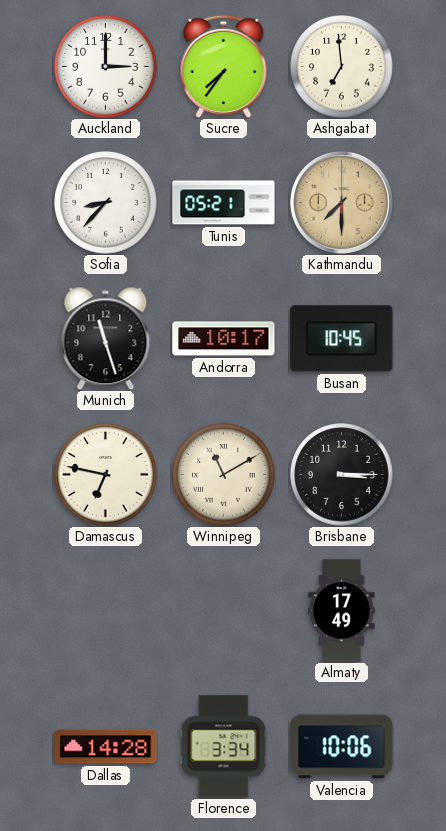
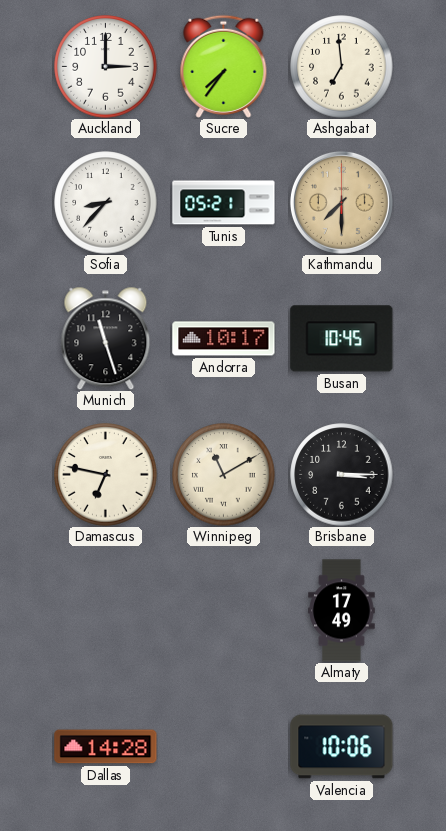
Florence: 3:34 -> none
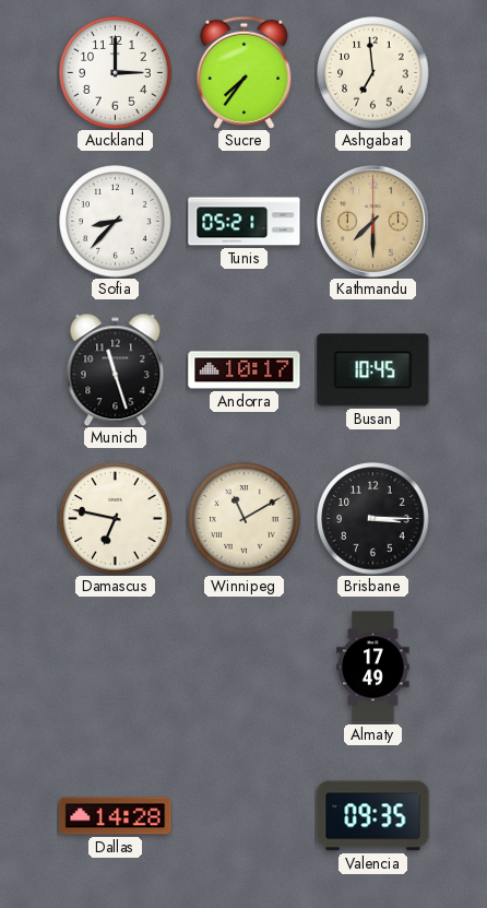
Valencia: 10:06 -> 09:35
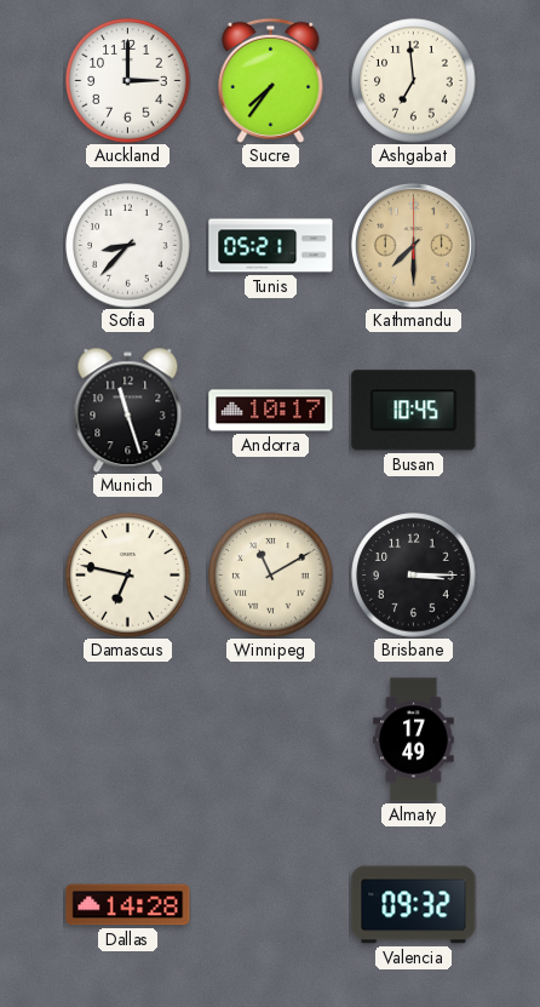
Valencia: 09:35 -> 09:32
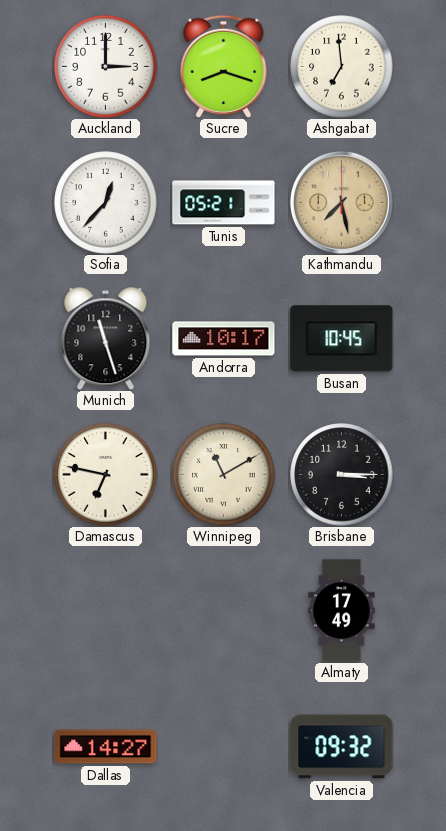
Sucre: 7:36 -> 8:18
Sofia: 8:37 -> 12:37
Kathmandu: 7:30 -> 7:28
Dallas: 14:28 -> 14:27
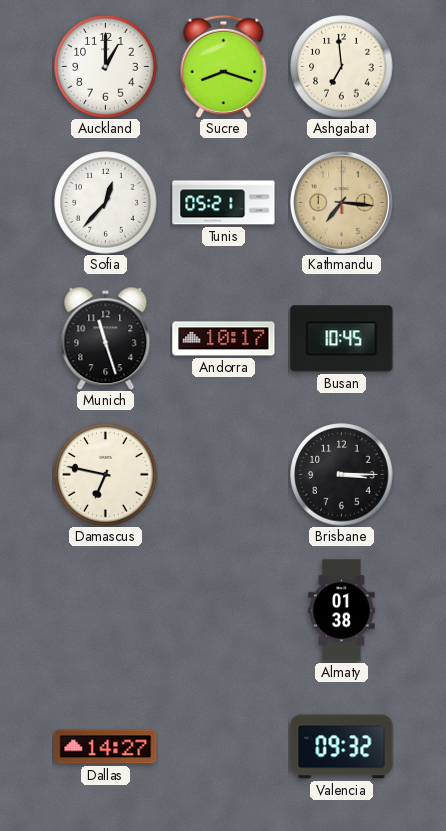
Auckland: 3:00 -> 1:00
Kathmandu: 7:28 -> 7:16
Winnipeg: 11:10 -> none
Almaty: 17:49 -> 01:38
